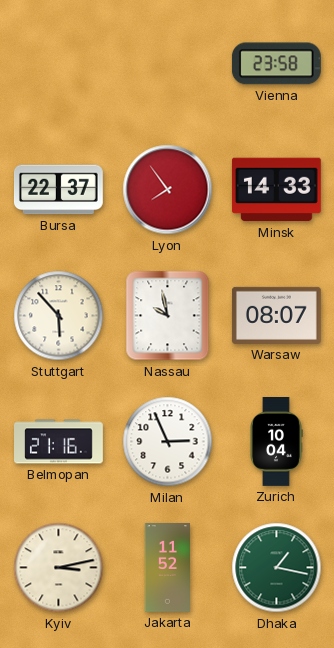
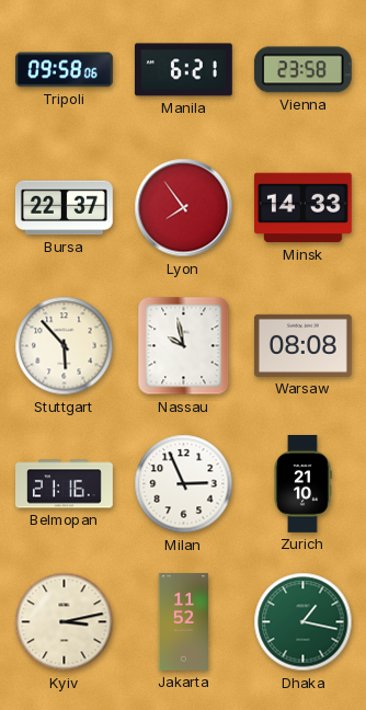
Tripoli: none -> 09:58
Manila: none -> 6:21
Warsaw: 08:07 -> 08:08
Zurich: 10:04 -> 21:10
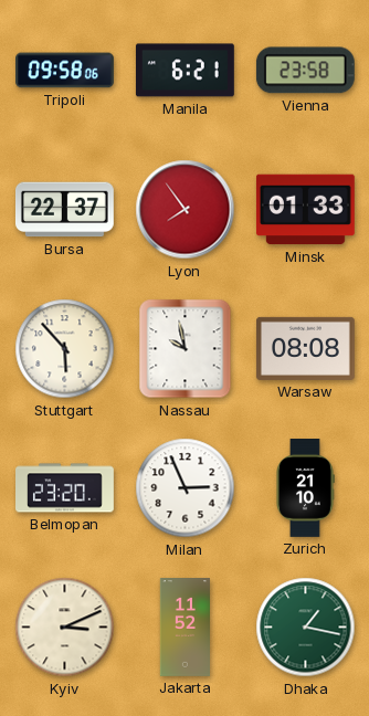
Minsk: 14:33 -> 01:33
Belmopan: 21:16 -> 23:20
Kyiv: 3:13 -> 3:11
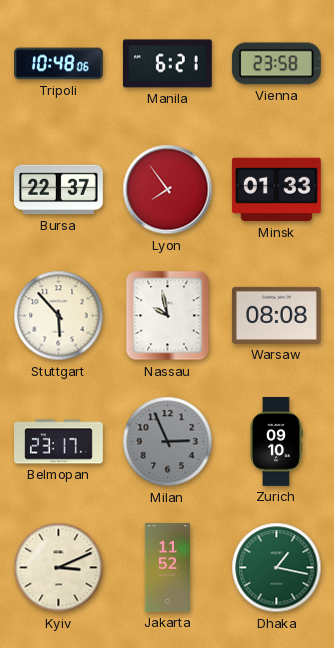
Tripoli: 09:58 -> 10:48
Belmopan: 23:20 -> 23:17
Milan dial: white -> grey
Zurich: 21:10 -> 09:10
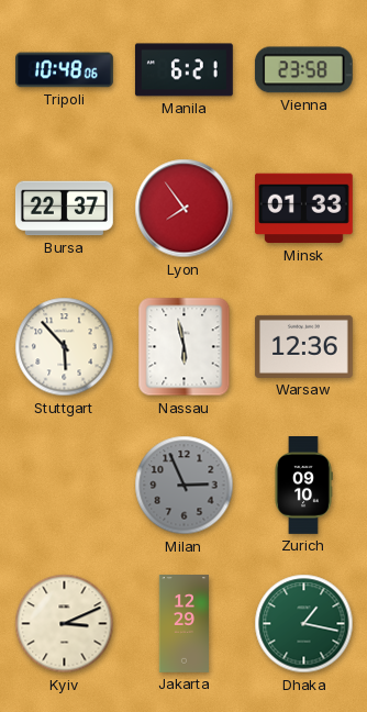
Nassau: 9:58 -> 5:58
Warsaw: 08:08 -> 12:36
Belmopan: 23:17 -> none
Jakarta: 11:52 -> 12:29
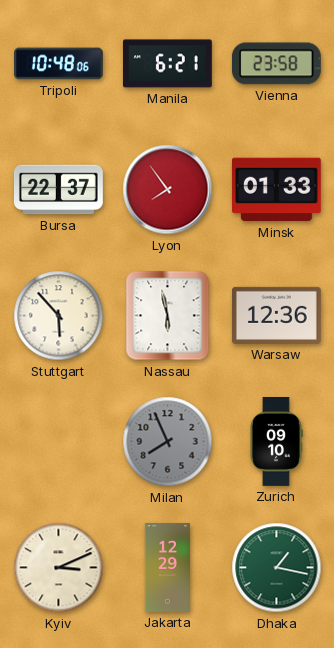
Milan: 2:56 -> 7:56
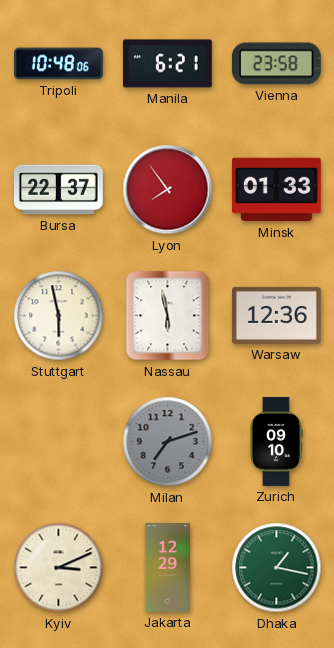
Stuttgart: 5:53 -> 5:58
Milan: 7:56 -> 7:12
